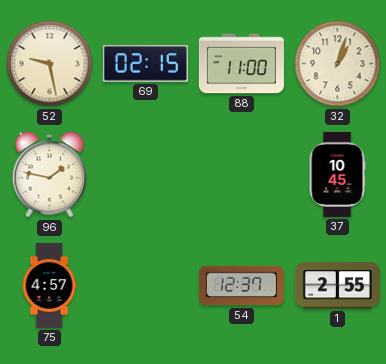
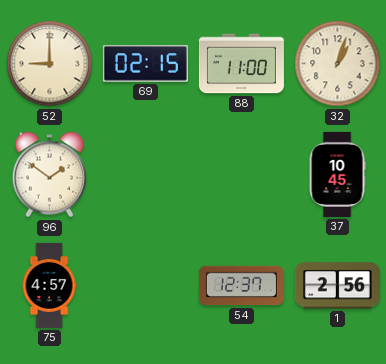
52: 9:28 -> 9:00
96: 1:47 -> 1:51
1: 2:55 -> 2:56
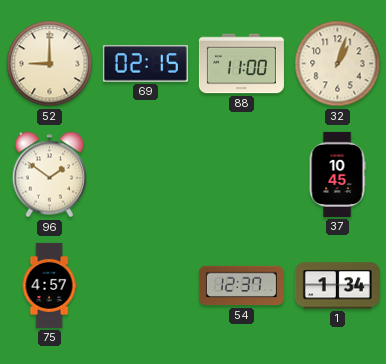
1: 2:56 -> 1:34
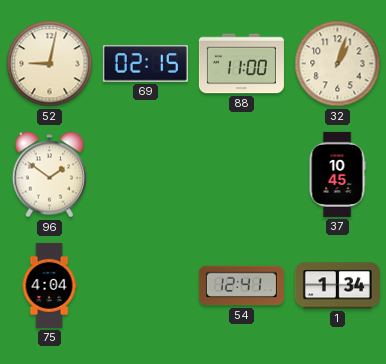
52: 9:00 -> 9:02
75: 4:57 -> 4:04
54: 12:37 -> 12:41
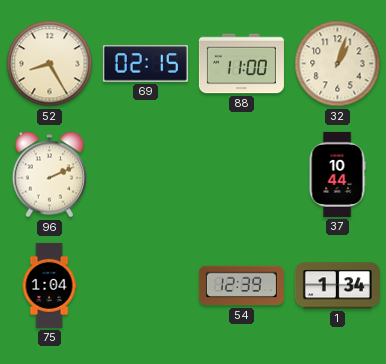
52: 9:02 -> 8:25
96: 1:51 -> 2:11
37: 10:45 -> 10:44
75: 4:04 -> 1:04
54: 12:41 -> 12:39
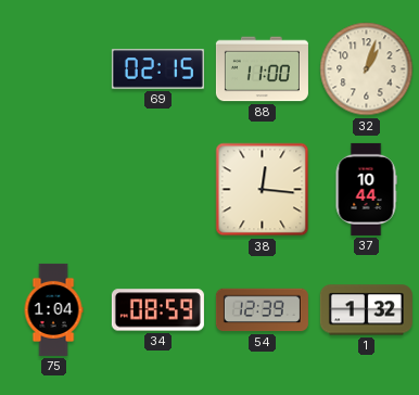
52: 8:25 -> none
96: 2:11 -> none
38: none -> 12:16
34: none -> 08:59
1: 1:34 -> 1:32
